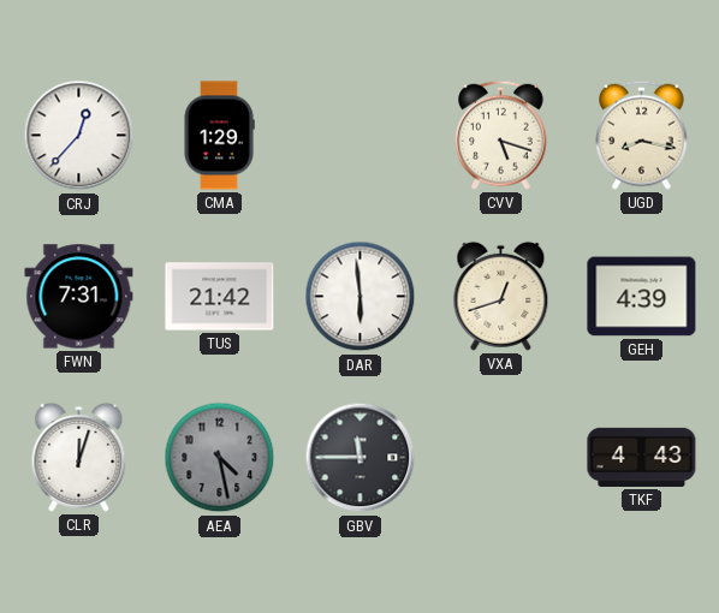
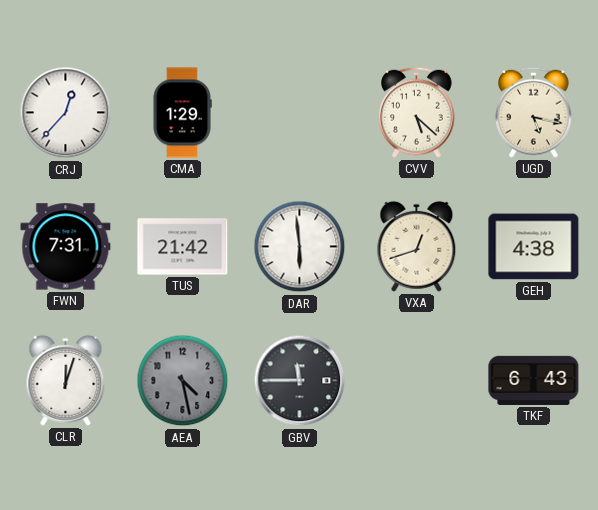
CVV: 5:18 -> 5:22
UGD: 8:17 -> 5:17
GEH: 4:39 -> 4:38
TKF: 4:43 -> 6:43
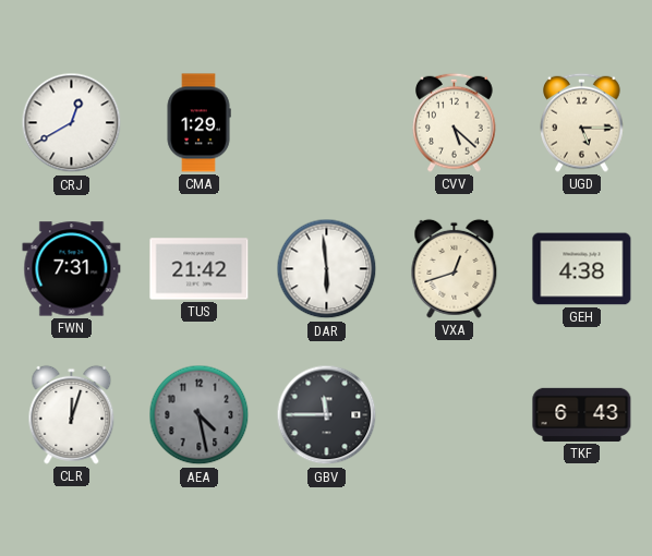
CRJ: 12:37 -> 12:40
UGD: 5:17 -> 5:15
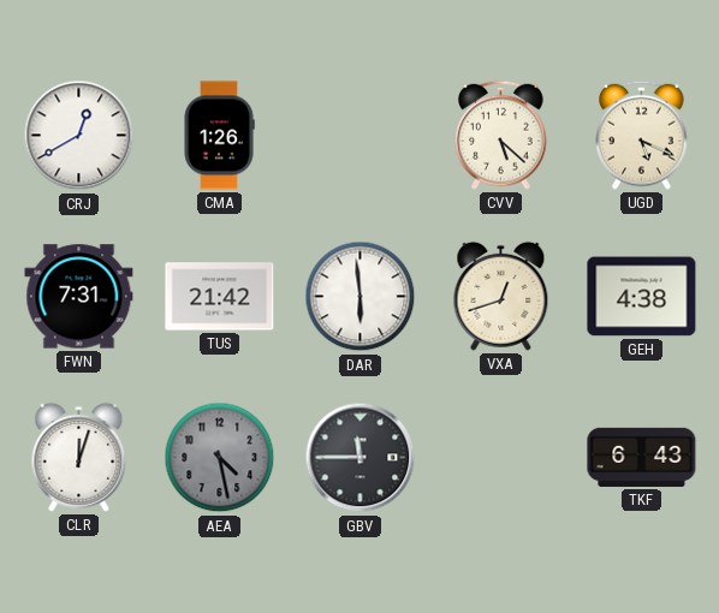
CMA: 1:29 -> 1:26
UGD: 5:15 -> 5:19
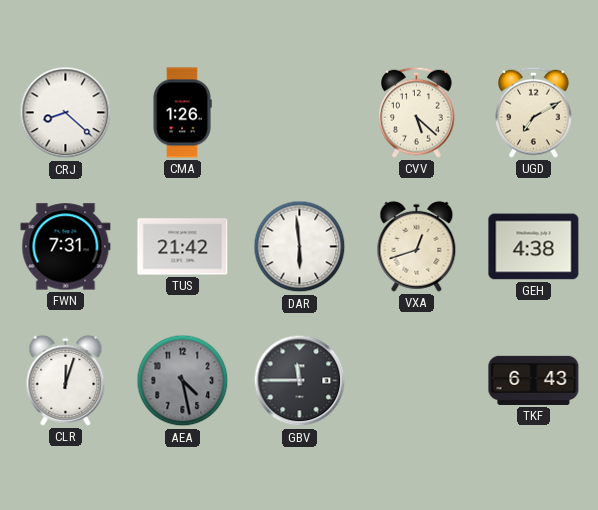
CRJ: 12:40 -> 8:22
UGD: 5:19 -> 7:10
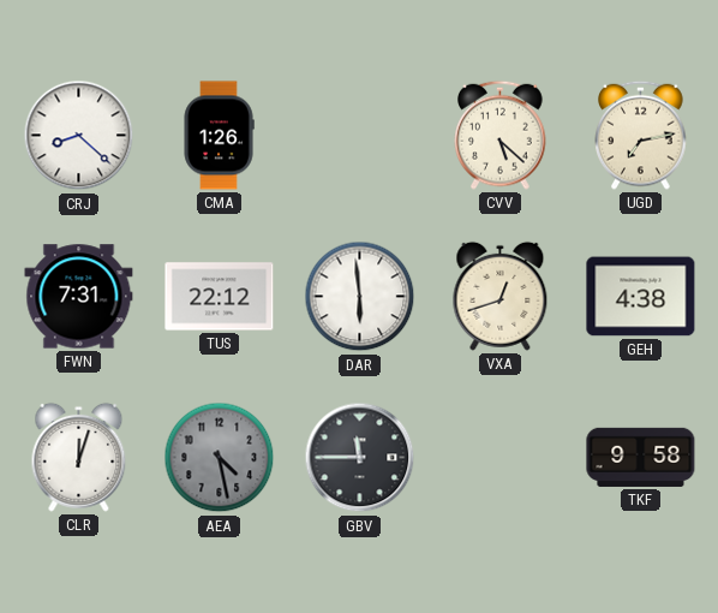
UGD: 7:10 -> 7:13
TUS: 21:42 -> 22:12
TKF: 6:43 -> 9:58
